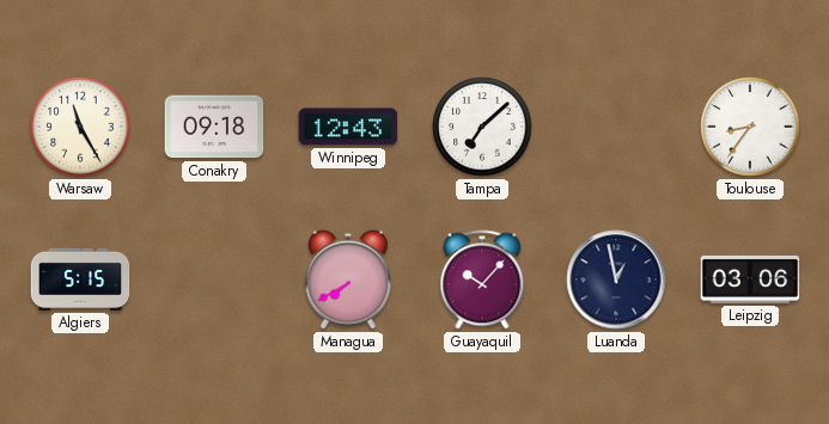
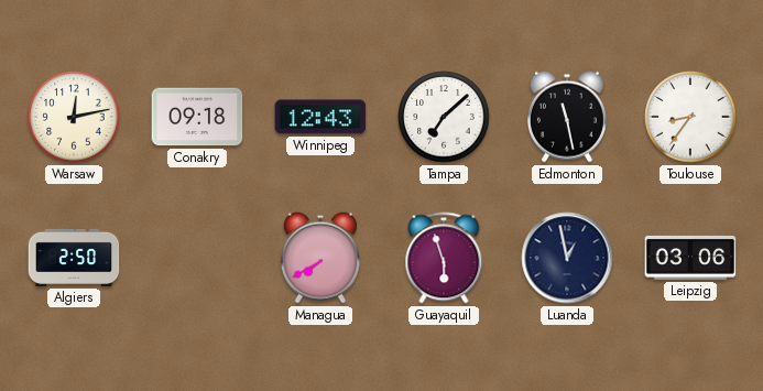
Warsaw: 11:25 -> 12:13
Edmonton: none -> 11:28
Algiers: 5:15 -> 2:50
Guayaquil: 10:07 -> 5:57
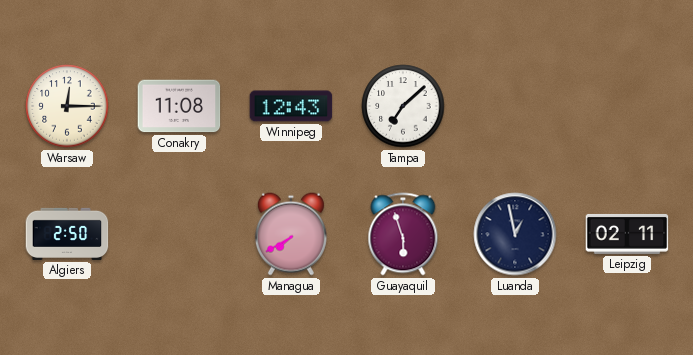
Warsaw: 12:13 -> 12:15
Conakry: 09:18 -> 11:08
Edmonton: 11:28 -> none
Toulouse: 8:36 -> none
Leipzig: 03:06 -> 02:11
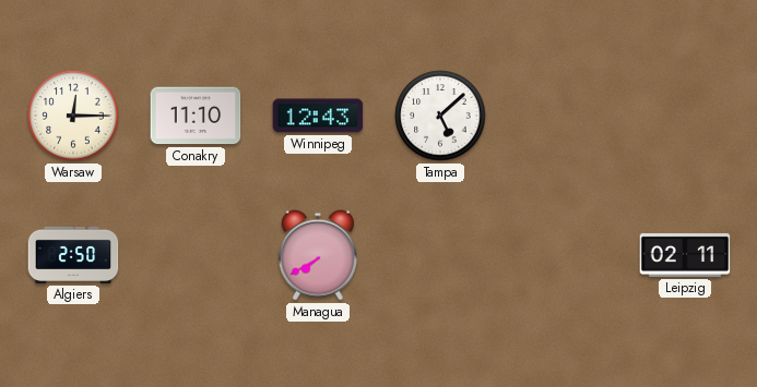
Conakry: 11:08 -> 11:10
Tampa: 7:08 -> 5:08
Guayaquil: 5:57 -> none
Luanda: 12:58 -> none
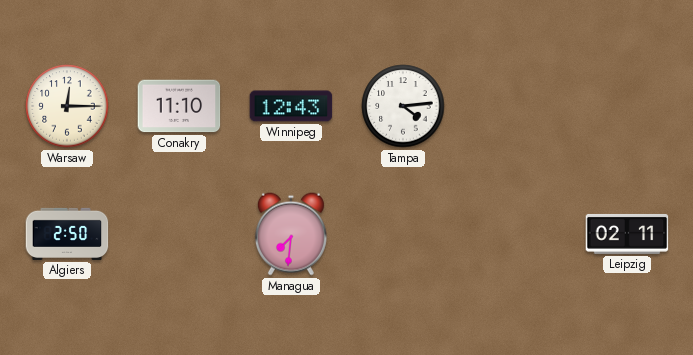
Tampa: 5:08 -> 4:14
Managua: 7:40 -> 7:31
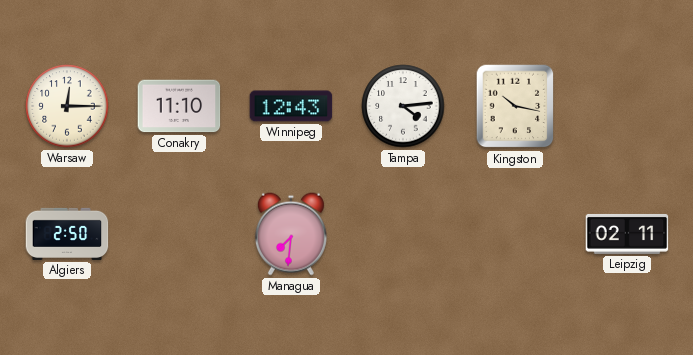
Kingston: none -> 10:17
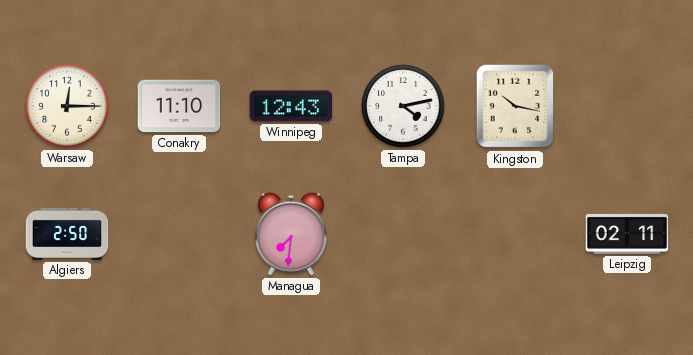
Tampa: 4:14 -> 4:13
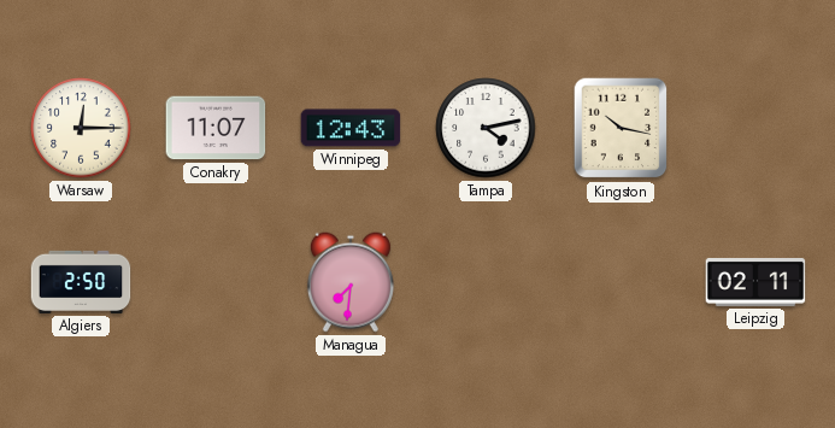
Conakry: 11:10 -> 11:07
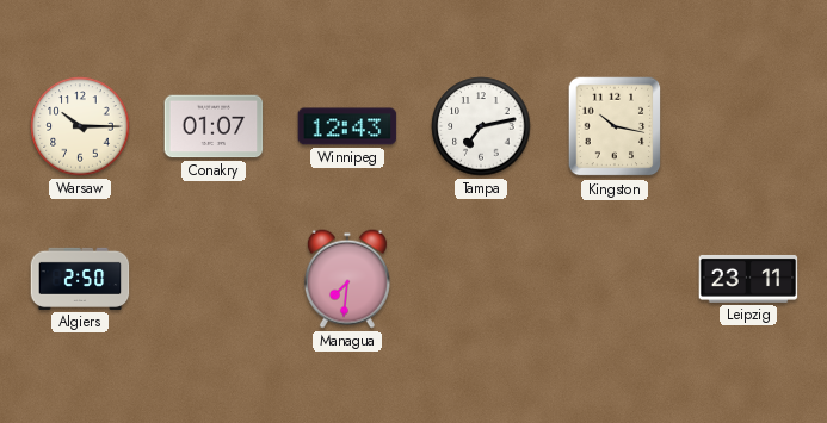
Warsaw: 12:15 -> 10:15
Conakry: 11:07 -> 01:07
Tampa: 4:13 -> 7:13
Leipzig: 02:11 -> 23:11
